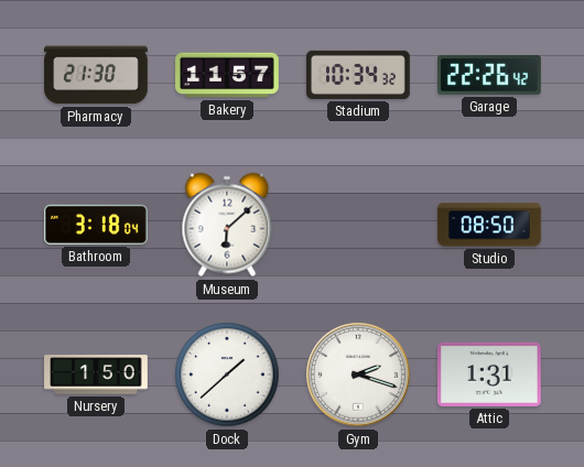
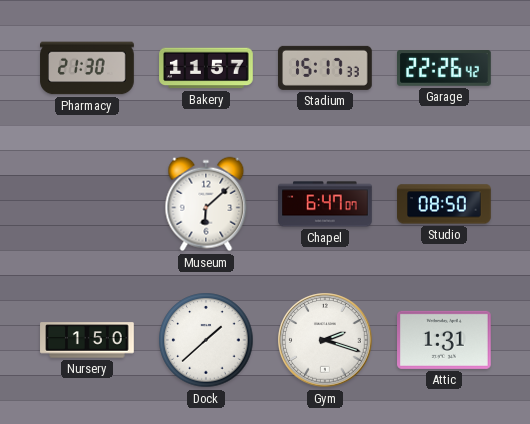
Stadium: 10:34 -> 15:17
Bathroom: 3:18 -> none
Chapel: none -> 6:47
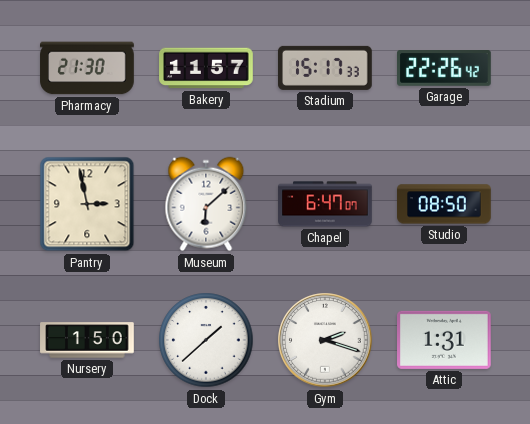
Pantry: none -> 2:58
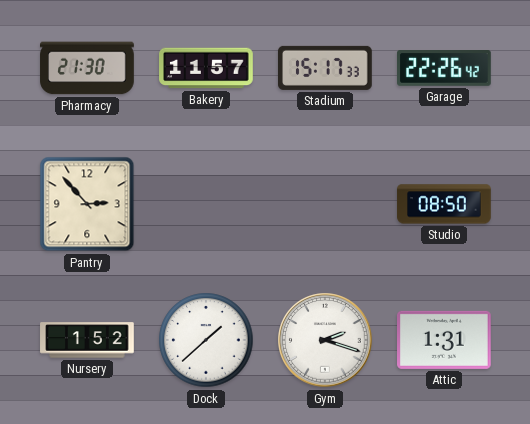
Pantry: 2:58 -> 2:53
Museum: 6:08 -> none
Chapel: 6:47 -> none
Nursery: 1:50 -> 1:52
